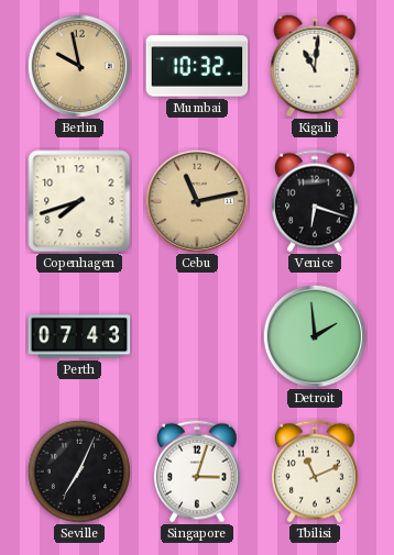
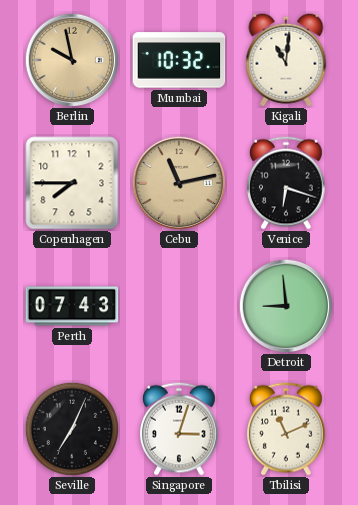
Copenhagen: 7:42 -> 7:45
Detroit: 1:59 -> 8:59
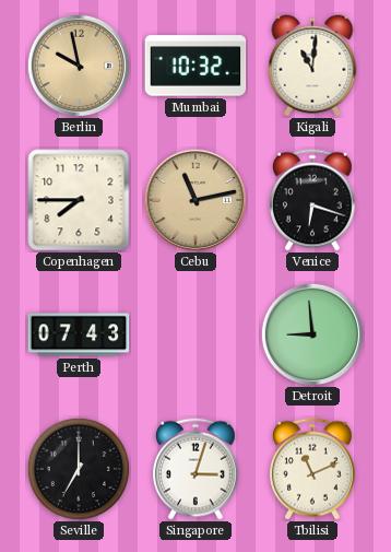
Seville: 7:04 -> 7:00
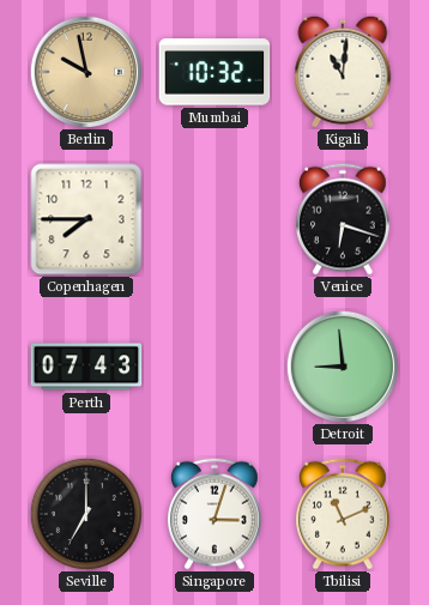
Cebu: 11:13 -> none
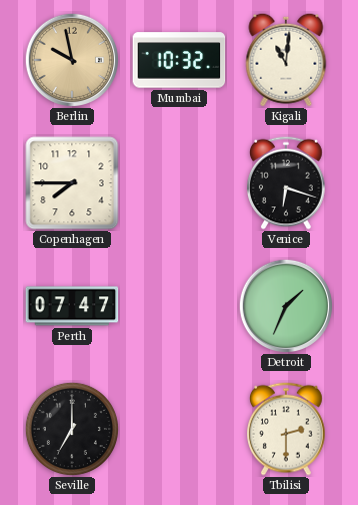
Perth: 07:43 -> 07:47
Detroit: 8:59 -> 1:34
Singapore: 3:03 -> none
Tbilisi: 11:11 -> 2:30
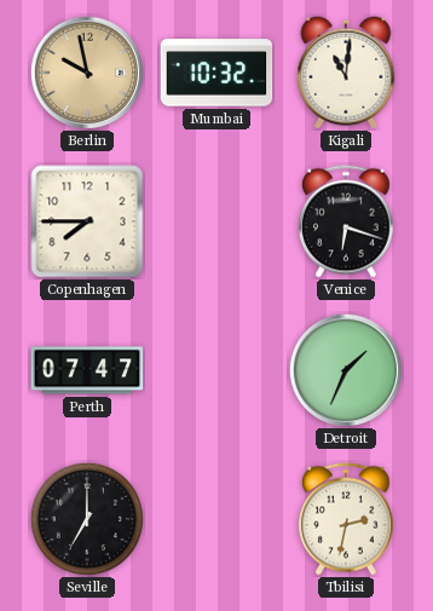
Tbilisi: 2:30 -> 2:32
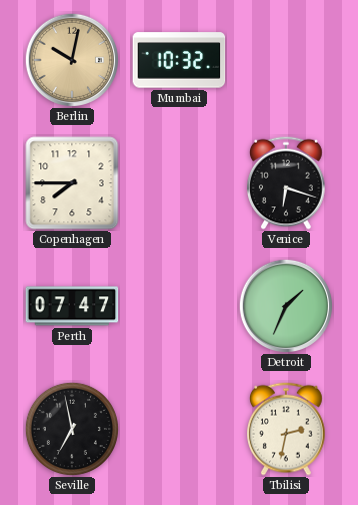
Berlin: 9:58 -> 10:02
Kigali: 11:01 -> none
Seville: 7:00 -> 6:58
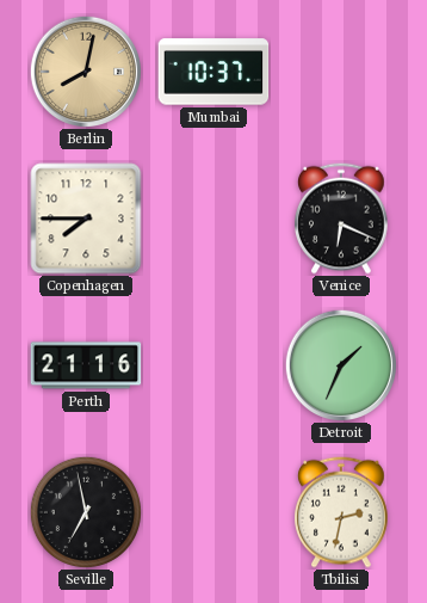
Berlin: 10:02 -> 8:02
Mumbai: 10:32 -> 10:37
Venice: 6:18 -> 6:19
Perth: 07:47 -> 21:16
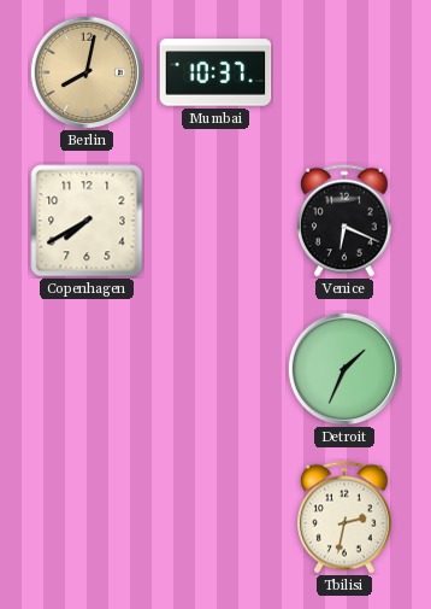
Copenhagen: 7:45 -> 7:40
Perth: 21:16 -> none
Seville: 6:58 -> none
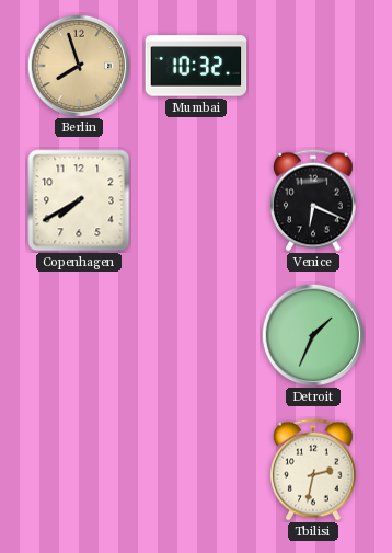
Berlin: 8:02 -> 7:57
Mumbai: 10:37 -> 10:32
